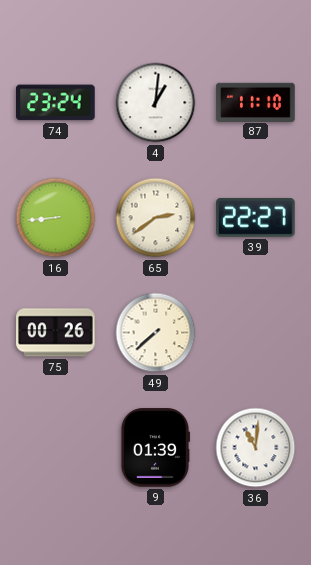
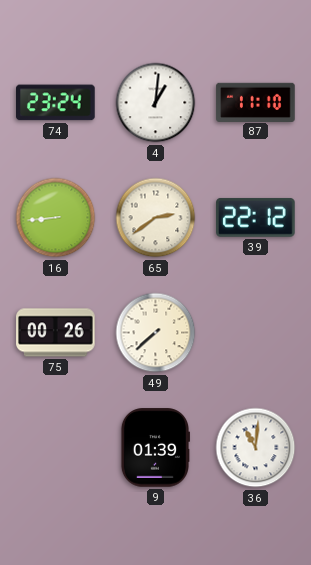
39: 22:27 -> 22:12
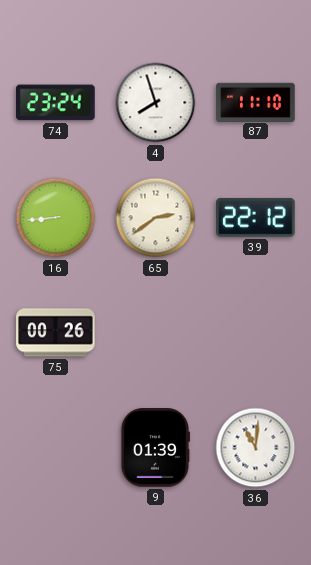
4: 1:01 -> 7:57
49: 7:38 -> none
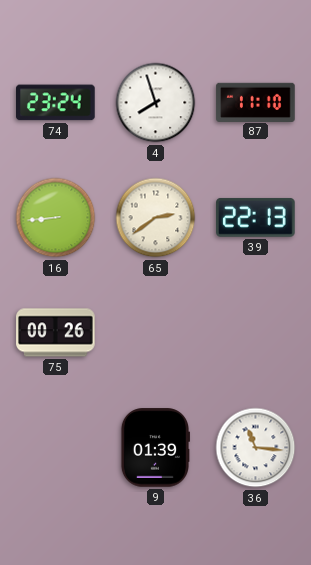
39: 22:12 -> 22:13
36: 11:01 -> 11:16
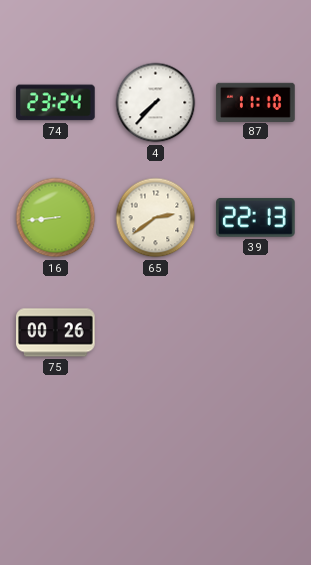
4: 7:57 -> 7:37
9: 01:39 -> none
36: 11:16 -> none
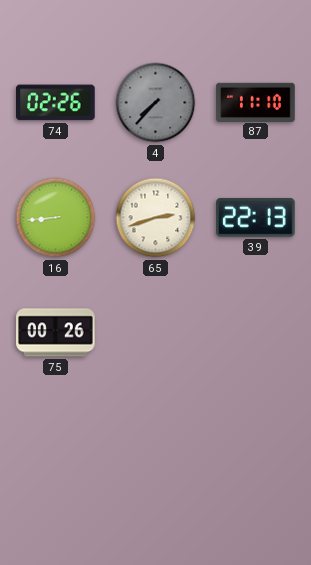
74: 23:24 -> 02:26
4 dial: white -> grey
65: 2:39 -> 2:42
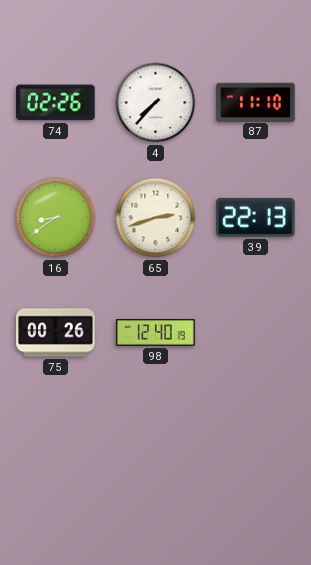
4 dial: grey -> white
16: 8:44 -> 8:39
98: none -> 12:40
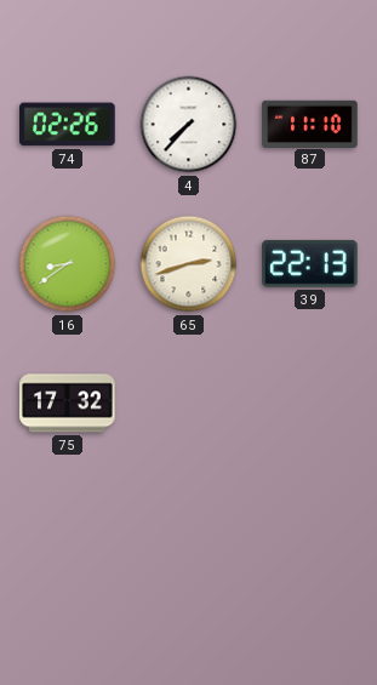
75: 00:26 -> 17:32
98: 12:40 -> none
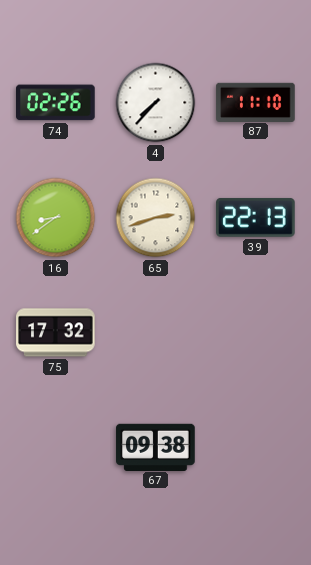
67: none -> 09:38
